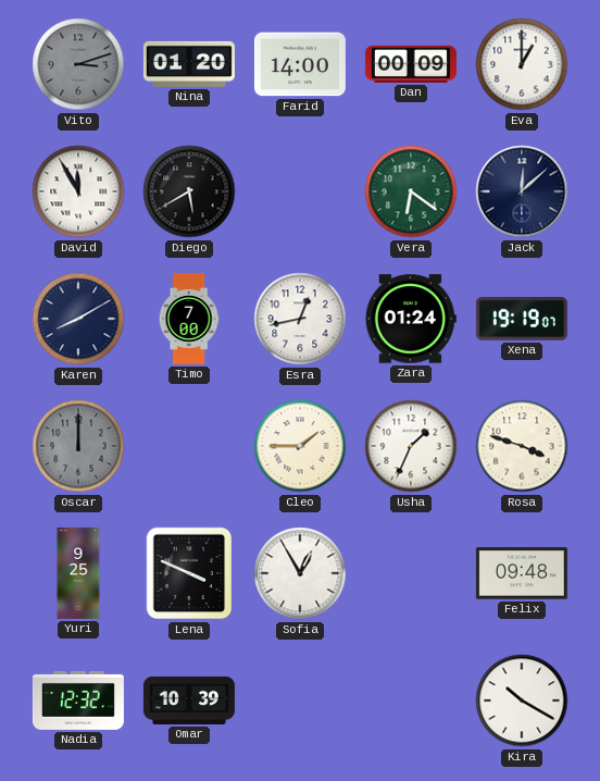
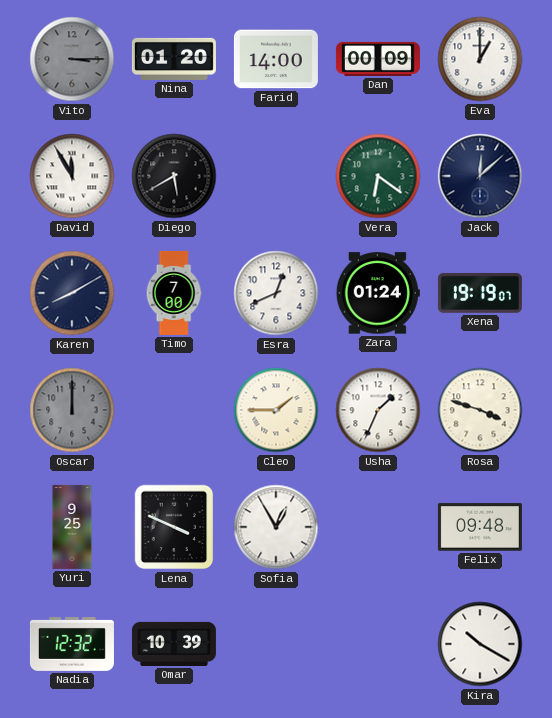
Vito: 3:12 -> 3:15
Esra: 12:43 -> 12:41
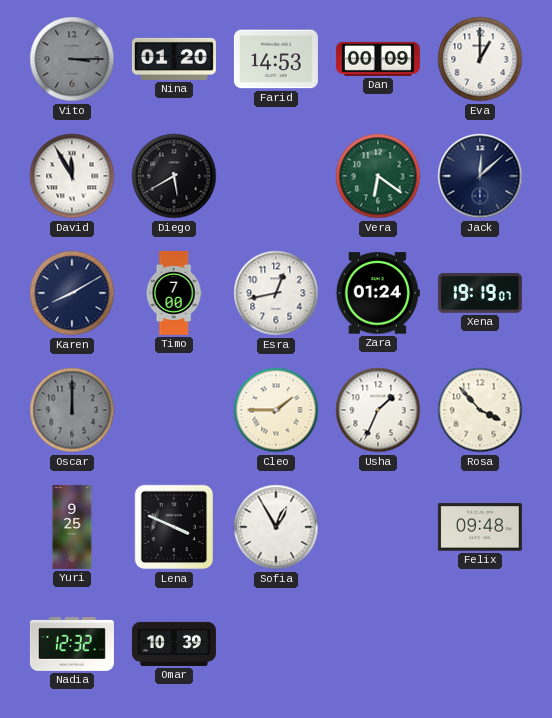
Farid: 14:00 -> 14:53
Esra: 12:41 -> 12:43
Rosa: 3:48 -> 3:53
Kira: 10:20 -> none
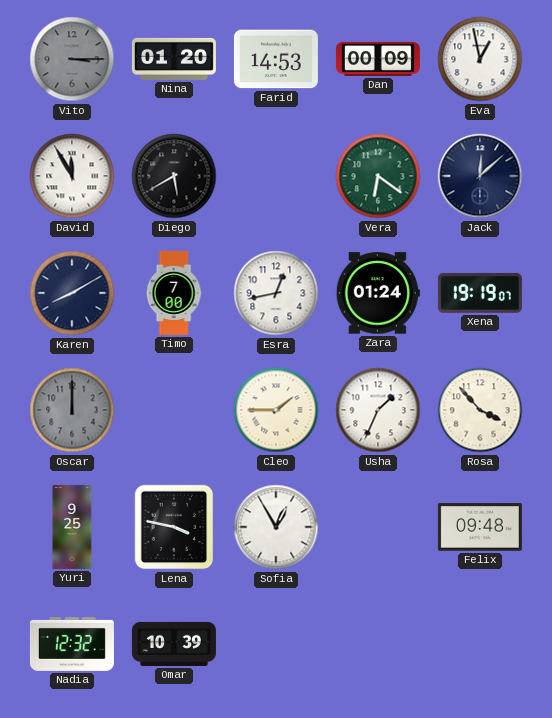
Eva: 1:00 -> 12:58
Lena: 3:49 -> 3:47
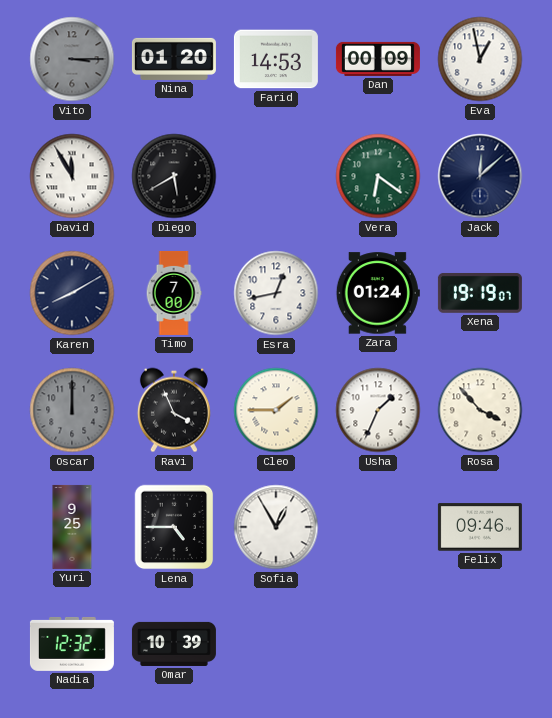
Ravi: none -> 3:56
Lena: 3:47 -> 4:45
Felix: 09:48 -> 09:46
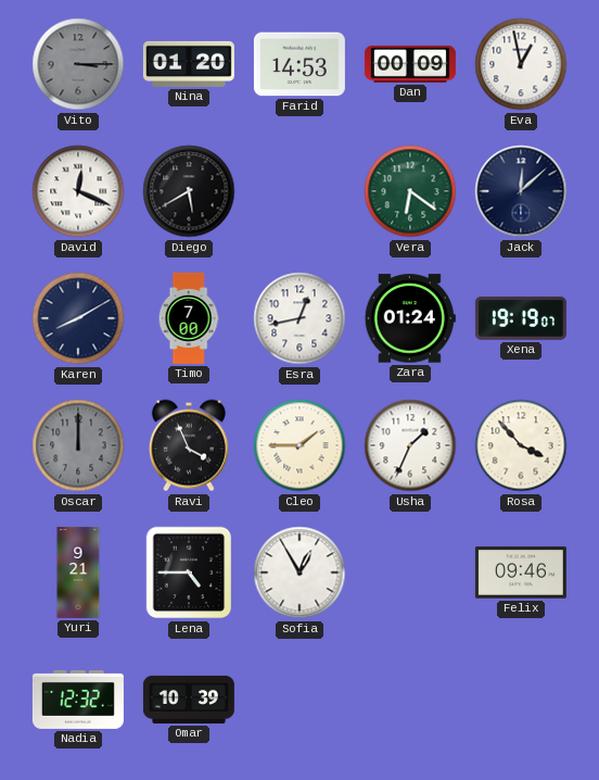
David: 11:55 -> 12:19
Yuri: 9:25 -> 9:21
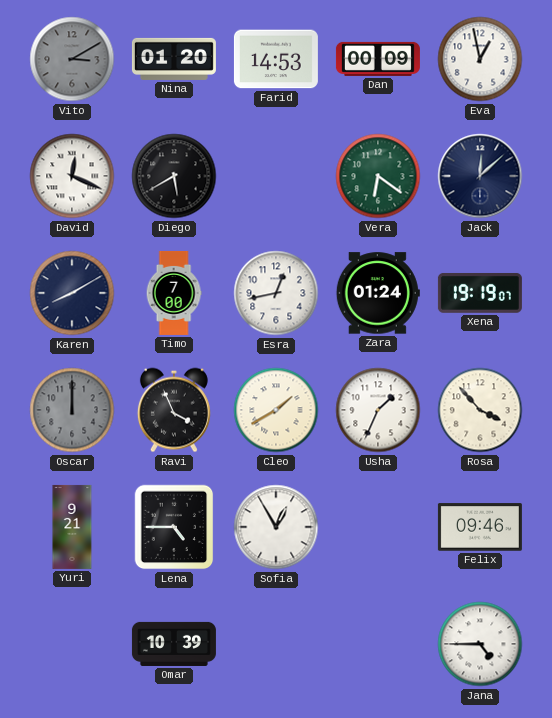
Vito: 3:15 -> 3:10
Cleo: 1:45 -> 1:40
Nadia: 12:32 -> none
Jana: none -> 4:45
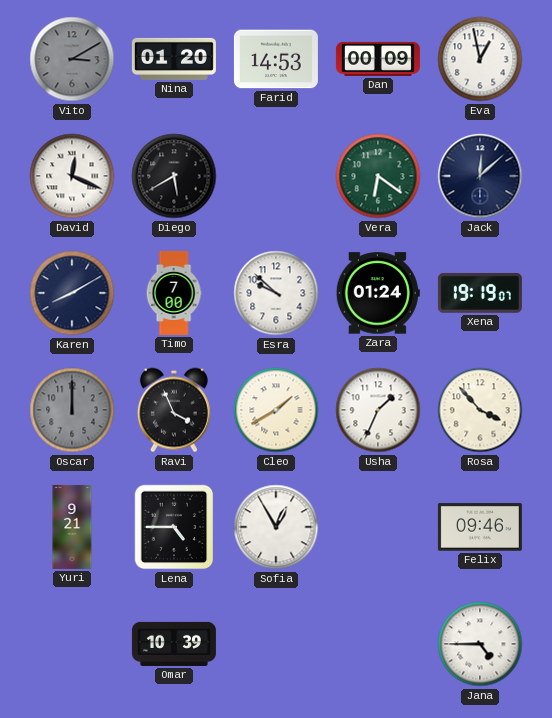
Esra: 12:43 -> 9:52
